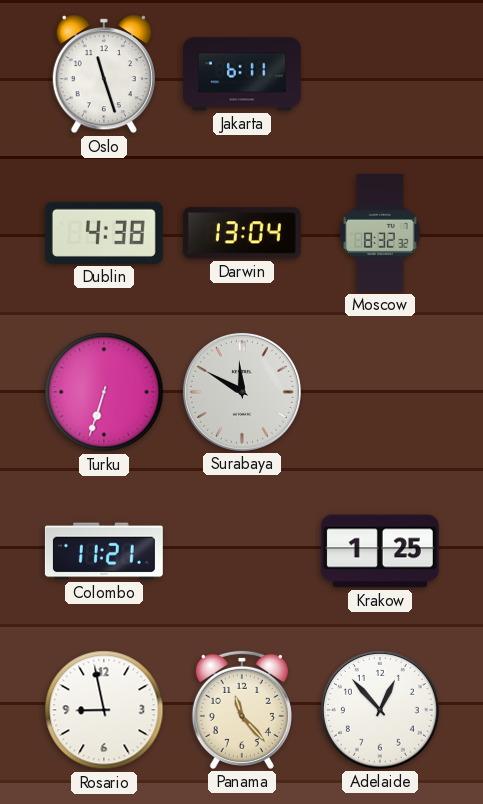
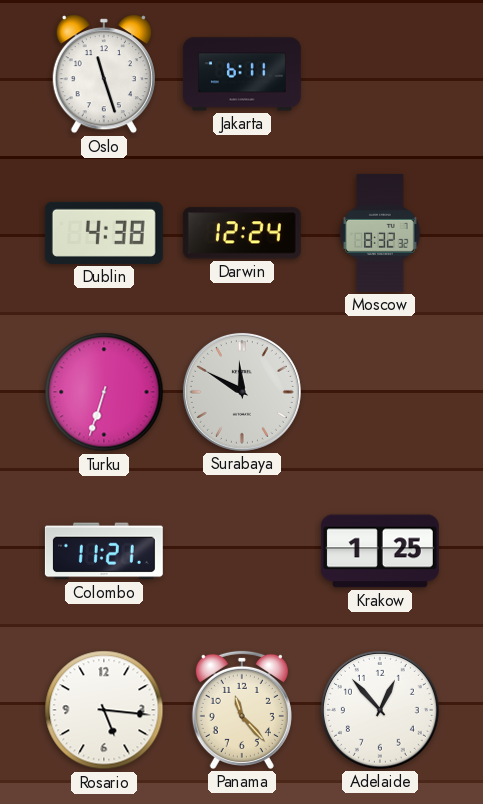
Darwin: 13:04 -> 12:24
Rosario: 8:58 -> 5:16
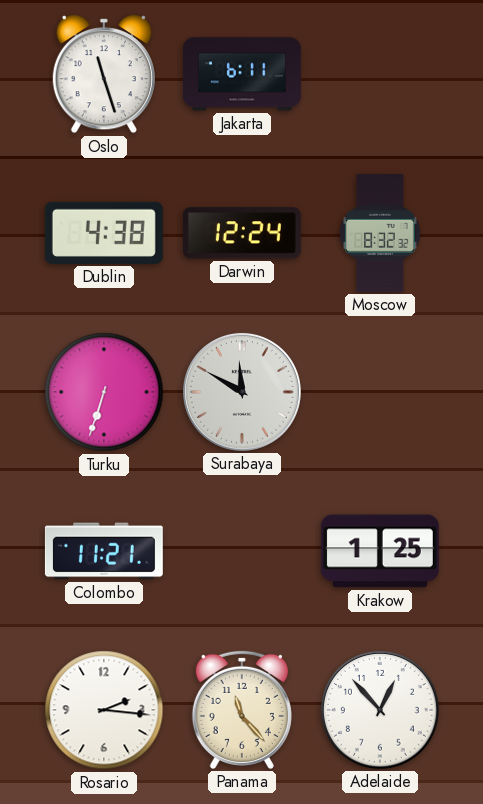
Rosario: 5:16 -> 2:16
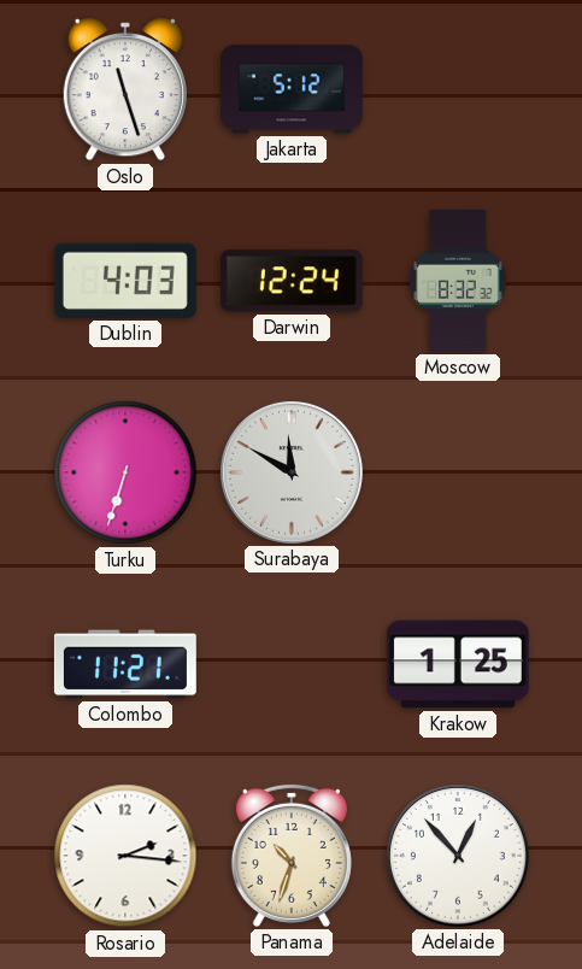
Jakarta: 6:11 -> 5:12
Dublin: 4:38 -> 4:03
Panama: 11:23 -> 10:33
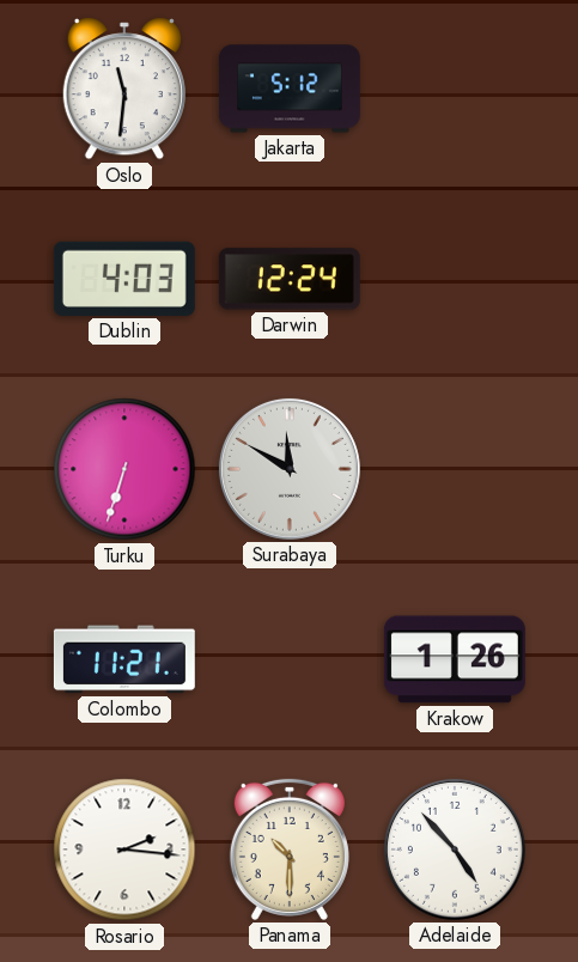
Oslo: 11:27 -> 11:31
Moscow: 8:32 -> none
Krakow: 1:25 -> 1:26
Panama: 10:33 -> 10:30
Adelaide: 12:53 -> 4:53
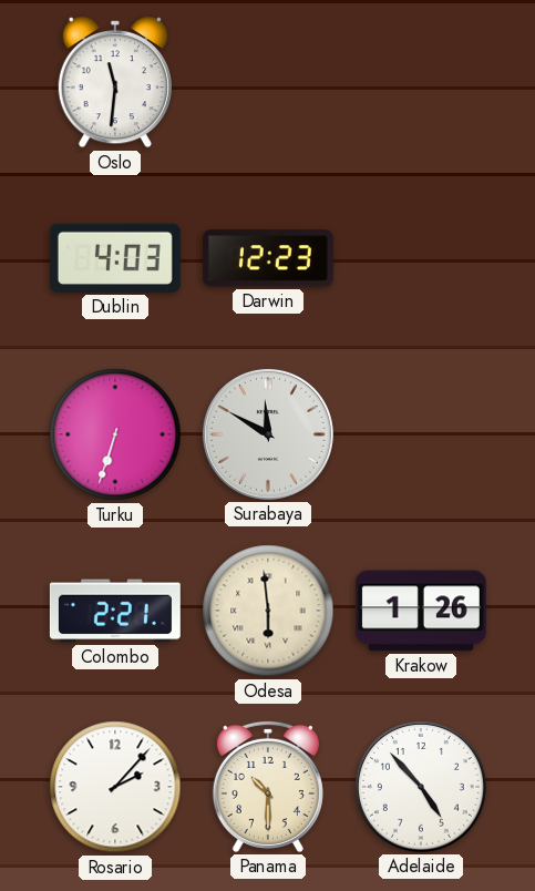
Jakarta: 5:12 -> none
Darwin: 12:24 -> 12:23
Colombo: 11:21 -> 2:21
Odesa: none -> 5:59
Rosario: 2:16 -> 2:07
